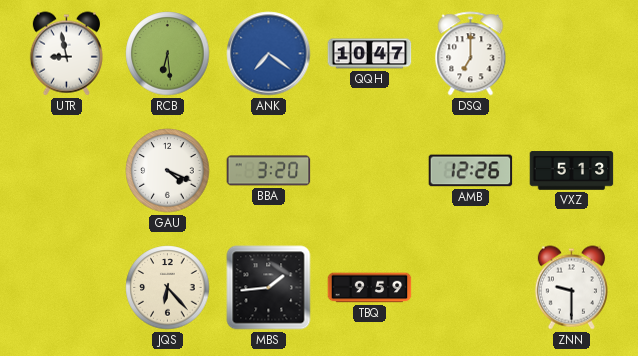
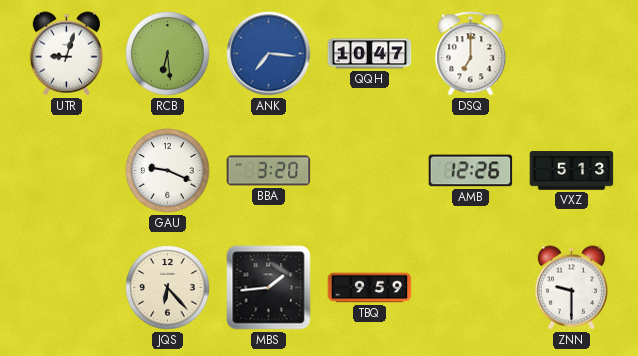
UTR: 8:58 -> 9:03
ANK: 7:21 -> 7:16
GAU: 4:19 -> 9:19
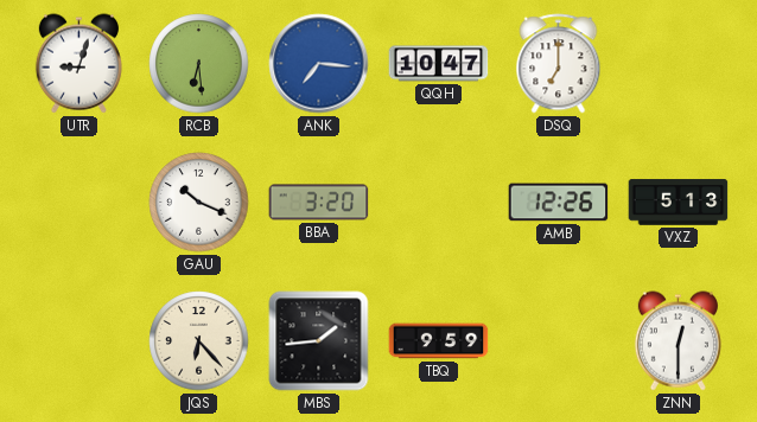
GAU: 9:19 -> 10:19
ZNN: 9:30 -> 12:30
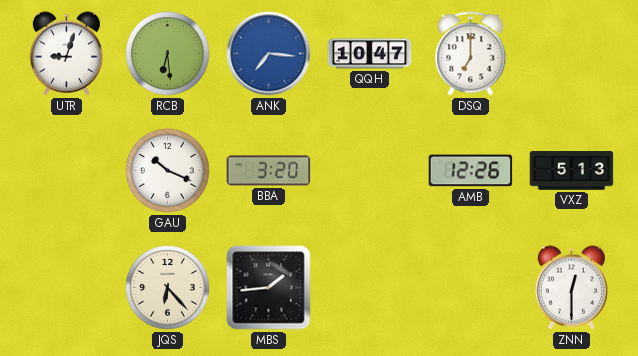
TBQ: 9:59 -> none
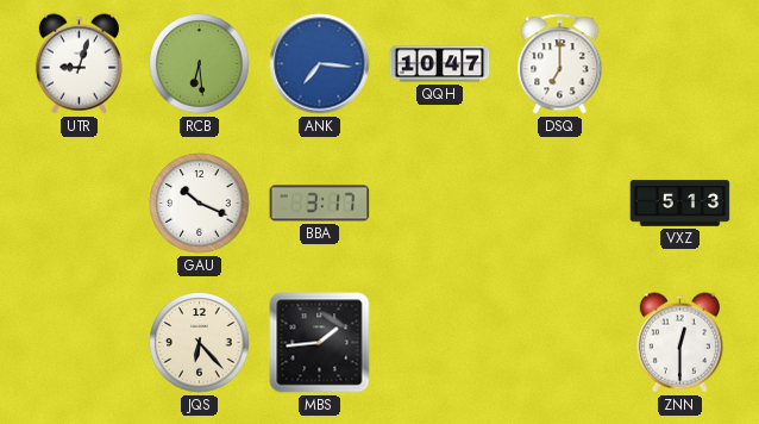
BBA: 3:20 -> 3:17
AMB: 12:26 -> none
